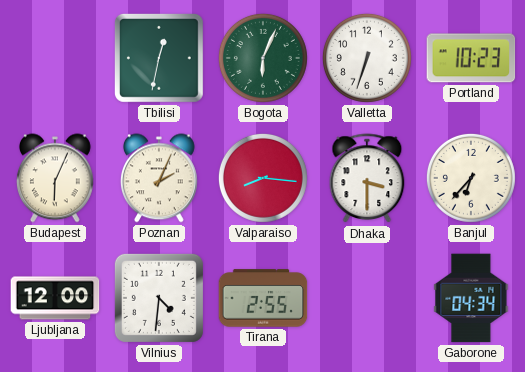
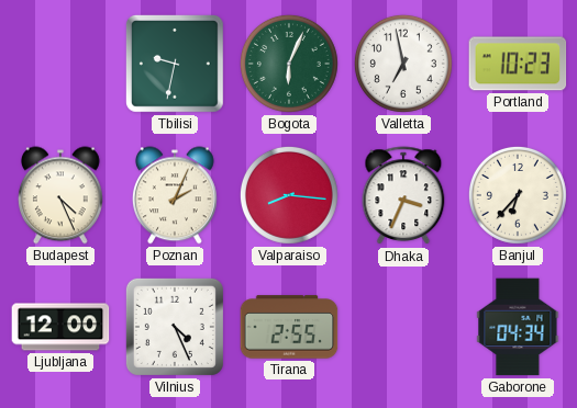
Tbilisi: 12:32 -> 9:32
Valletta: 6:33 -> 6:58
Budapest: 6:04 -> 4:26
Dhaka: 3:30 -> 3:34
Vilnius: 4:31 -> 4:26
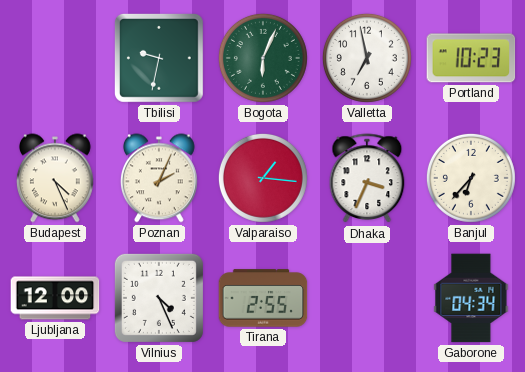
Valparaiso: 8:16 -> 1:16
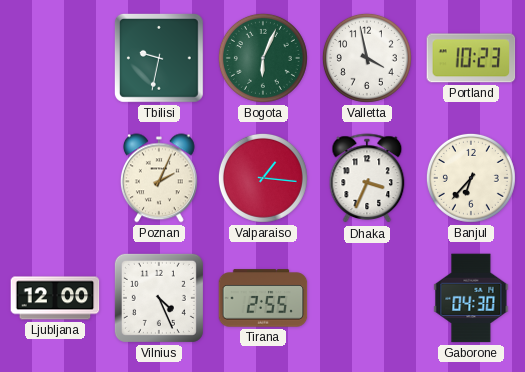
Valletta: 6:58 -> 3:58
Budapest: 4:26 -> none
Gaborone: 04:34 -> 04:30
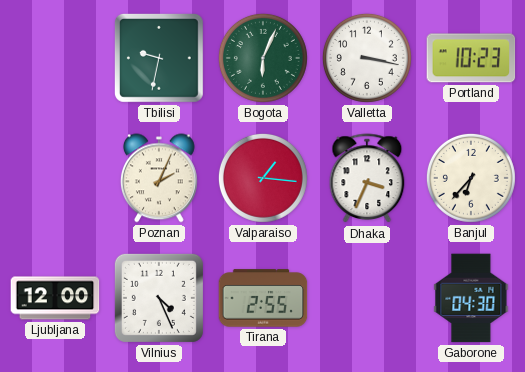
Valletta: 3:58 -> 3:17
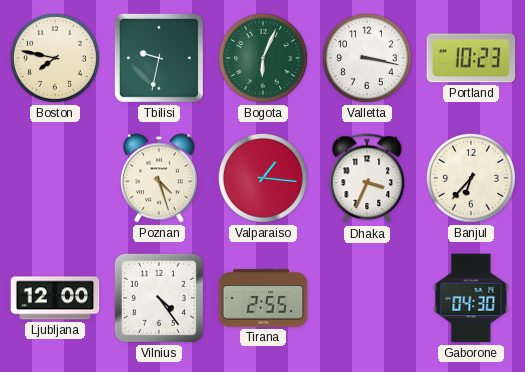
Boston: none -> 7:47
Poznan: 2:04 -> 4:27
Vilnius: 4:26 -> 4:24
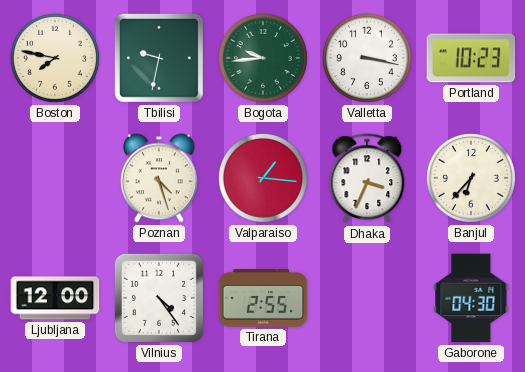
Bogota: 6:04 -> 9:44
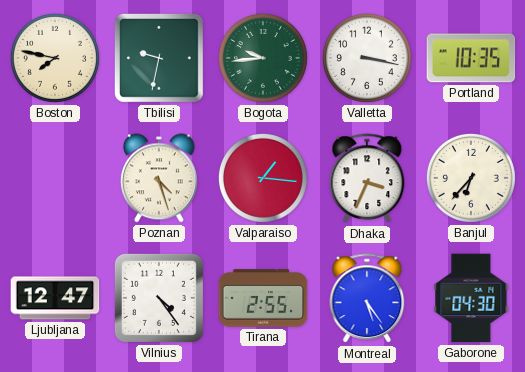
Portland: 10:23 -> 10:35
Ljubljana: 12:00 -> 12:47
Montreal: none -> 5:24
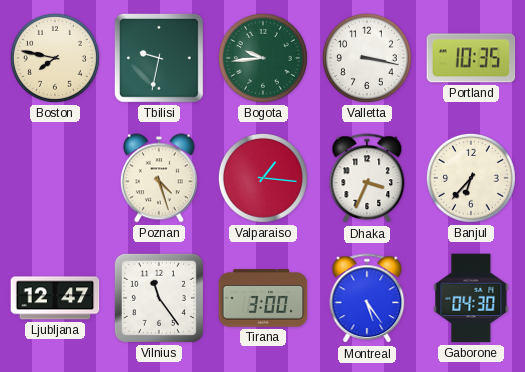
Vilnius: 4:24 -> 11:24
Tirana: 2:55 -> 3:00
